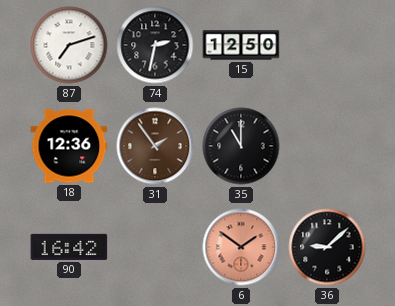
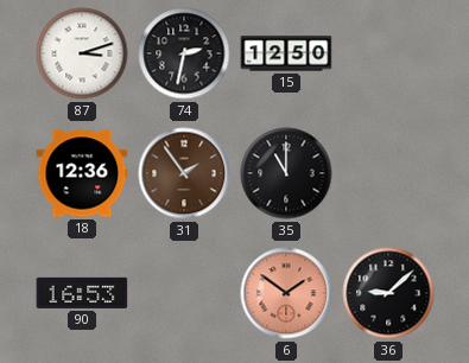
87: 7:12 -> 3:12
90: 16:42 -> 16:53
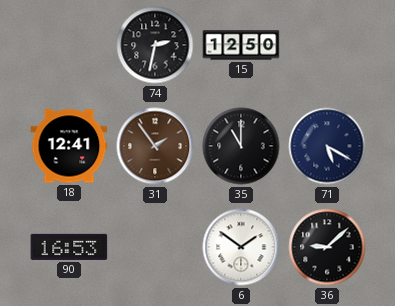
87: 3:12 -> none
18: 12:36 -> 12:41
71: none -> 5:20
6 dial: salmon -> white
